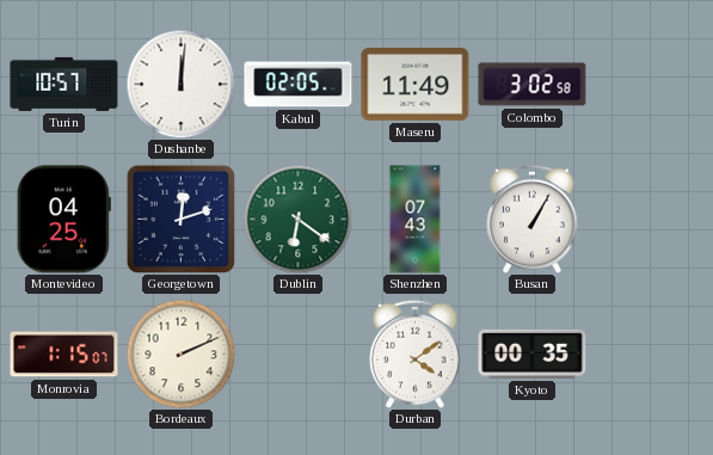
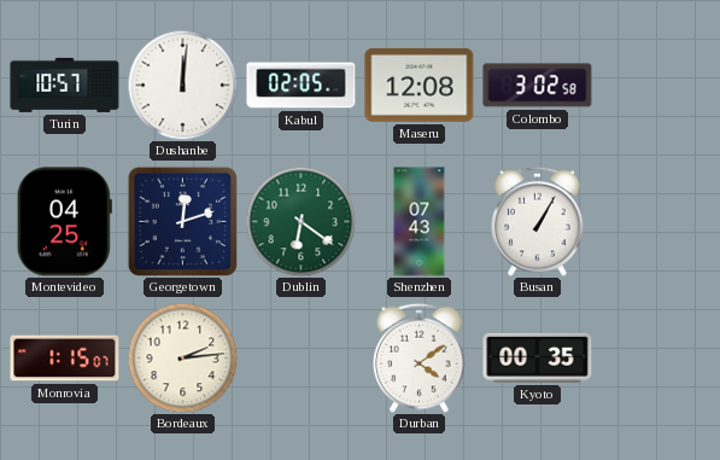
Maseru: 11:49 -> 12:08
Bordeaux: 2:11 -> 2:14
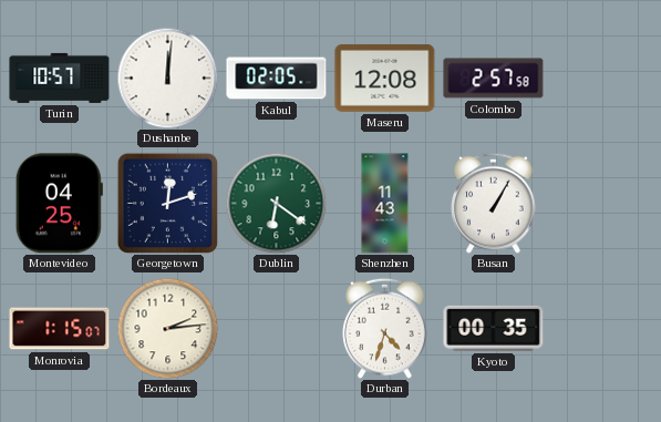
Colombo: 3:02 -> 2:57
Shenzhen: 07:43 -> 11:43
Durban: 4:09 -> 4:33
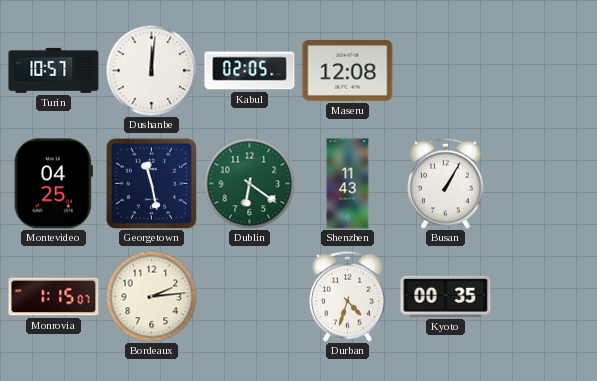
Colombo: 2:57 -> none
Georgetown: 12:12 -> 11:28
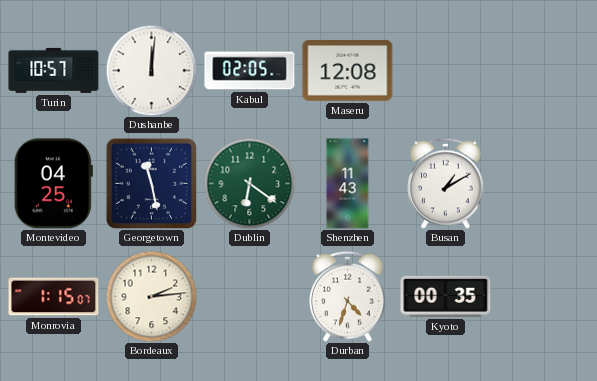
Busan: 1:05 -> 1:10
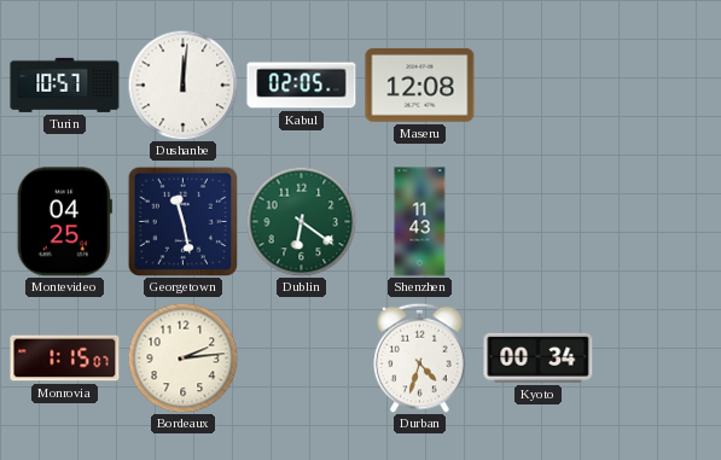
Busan: 1:10 -> none
Kyoto: 00:35 -> 00:34
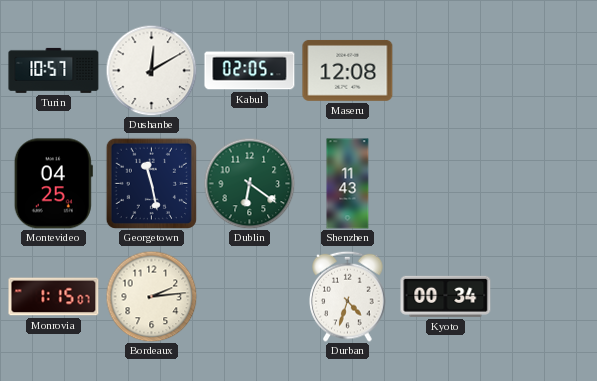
Dushanbe: 12:01 -> 12:10
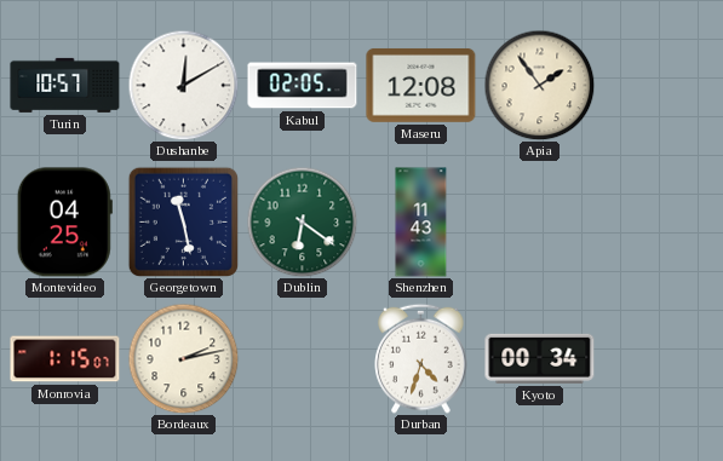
Apia: none -> 1:54
Bordeaux: 2:14 -> 2:13
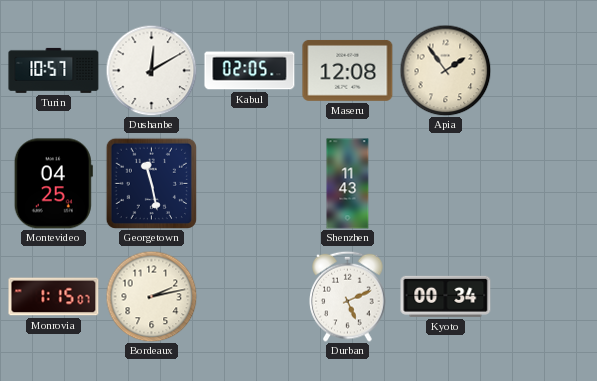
Dublin: 6:21 -> none
Durban: 4:33 -> 5:11
